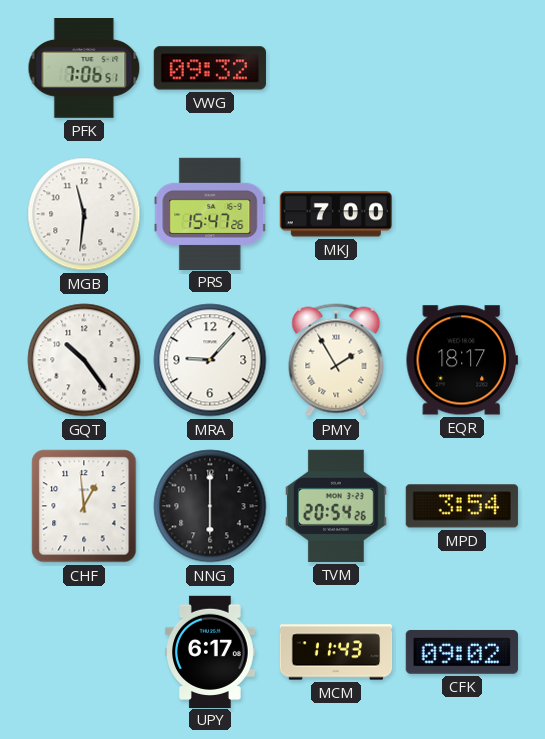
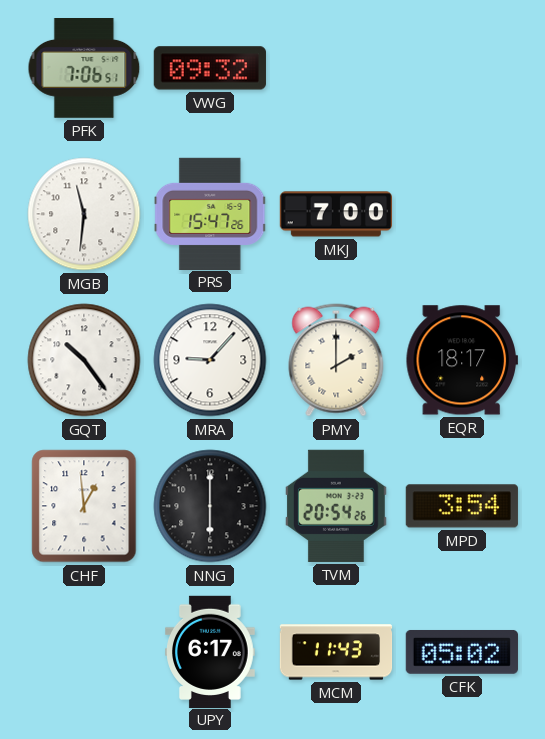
PMY: 1:55 -> 2:00
CFK: 09:02 -> 05:02
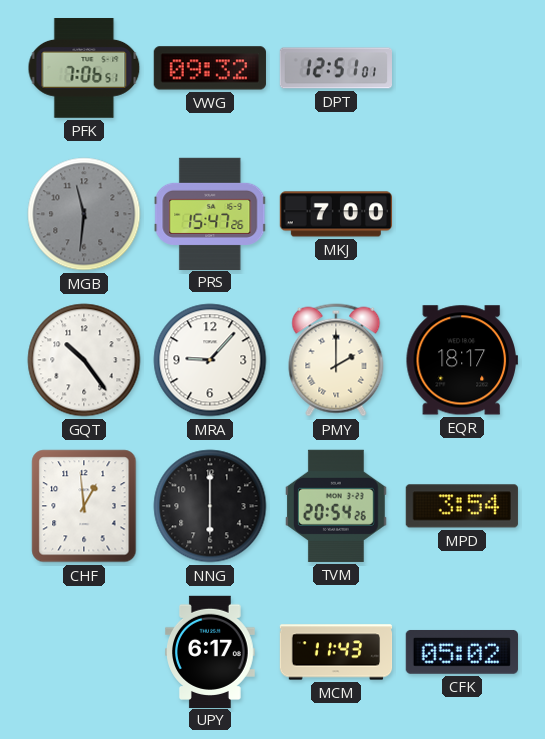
DPT: none -> 12:51
MGB dial: white -> grey
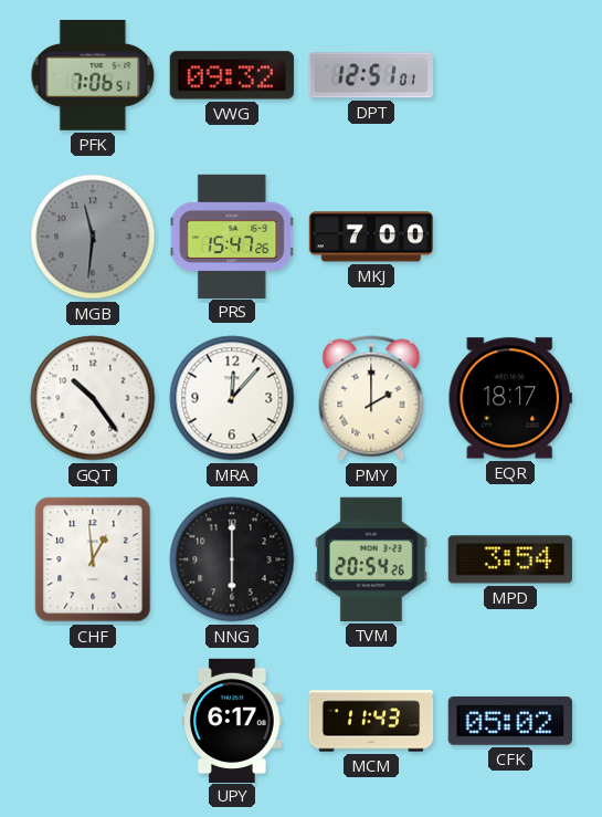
MRA: 9:07 -> 12:07
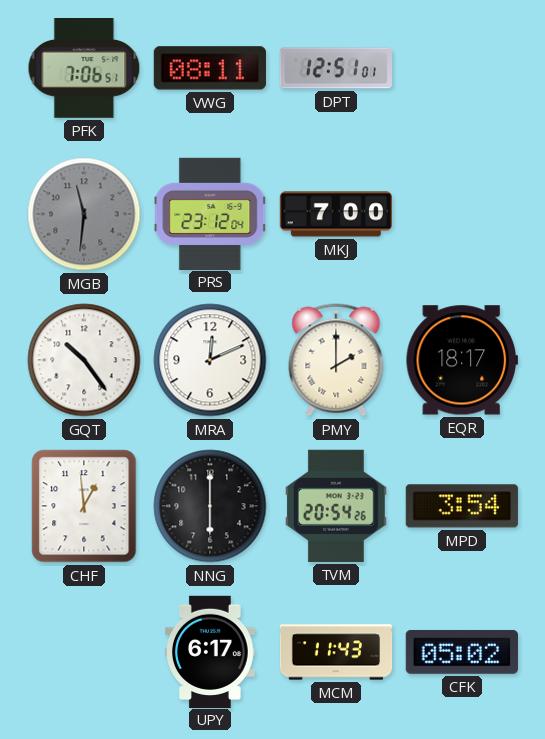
VWG: 09:32 -> 08:11
PRS: 15:47 -> 23:12
MRA: 12:07 -> 12:11
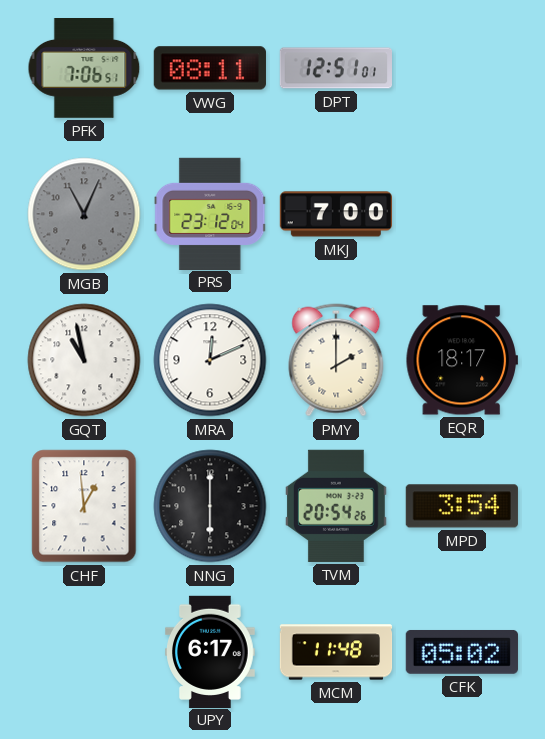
MGB: 11:31 -> 11:04
GQT: 10:24 -> 10:58
MCM: 11:43 -> 11:48
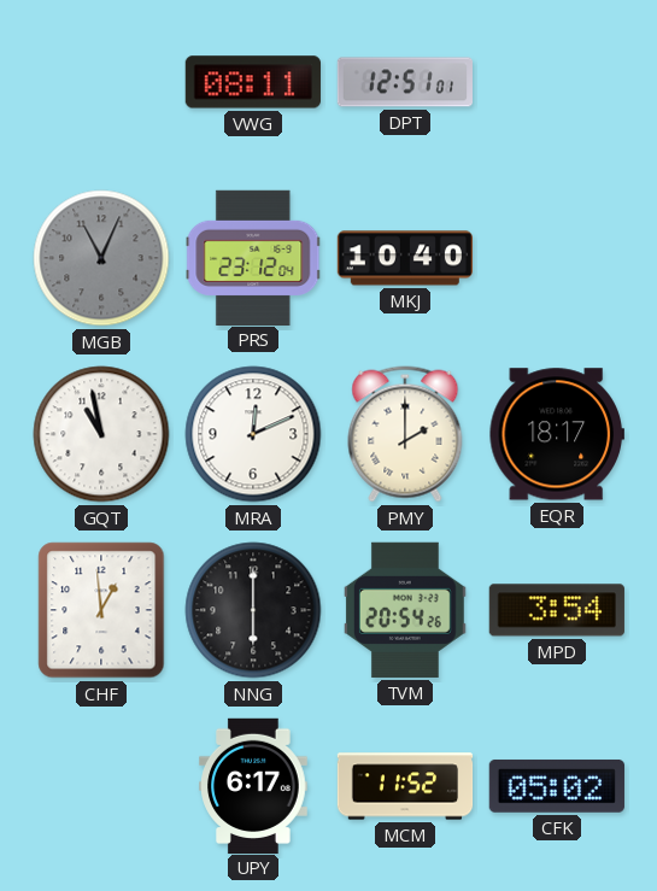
PFK: 7:06 -> none
MKJ: 7:00 -> 10:40
MCM: 11:48 -> 11:52
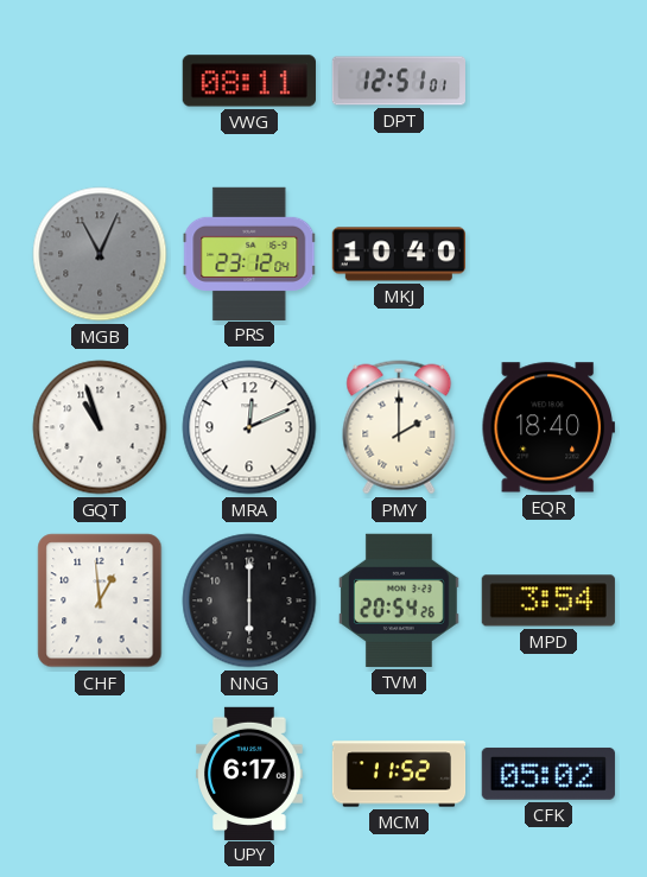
GQT: 10:58 -> 10:57
EQR: 18:17 -> 18:40
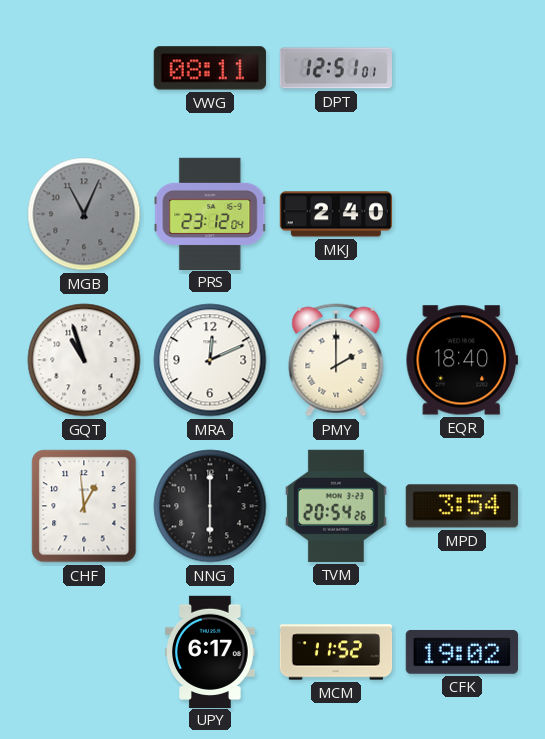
MKJ: 10:40 -> 2:40
CFK: 05:02 -> 19:02
